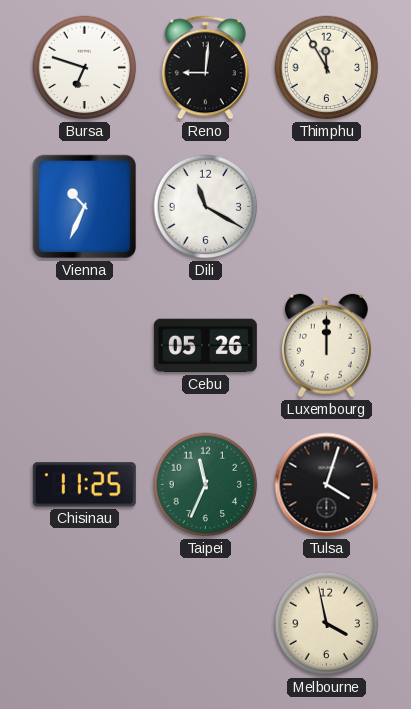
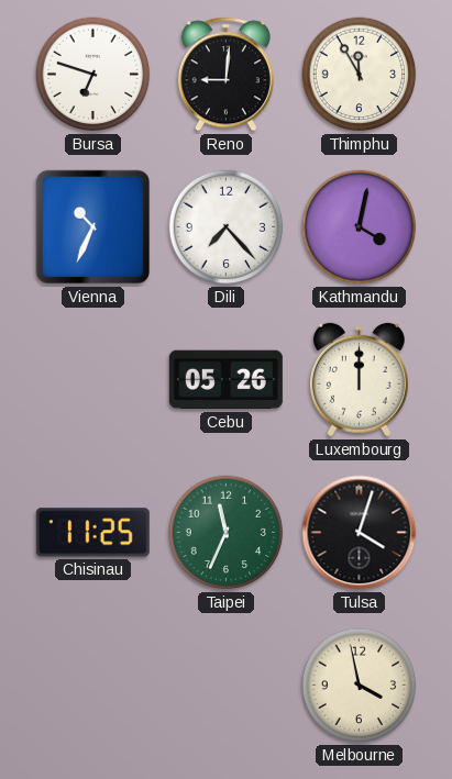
Dili: 11:20 -> 7:23
Kathmandu: none -> 4:02
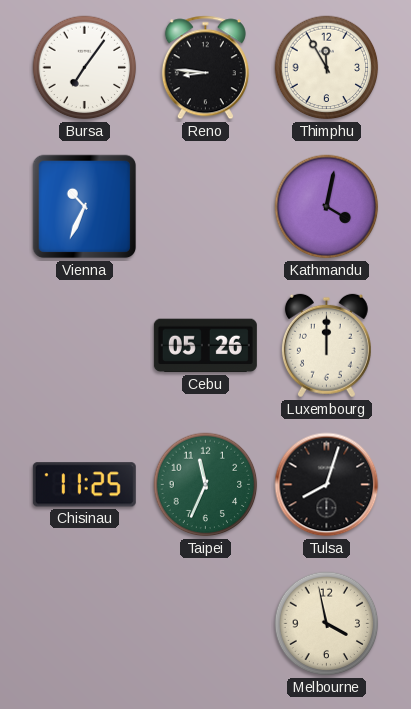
Bursa: 6:48 -> 7:06
Reno: 9:01 -> 8:46
Dili: 7:23 -> none
Tulsa: 4:03 -> 8:03
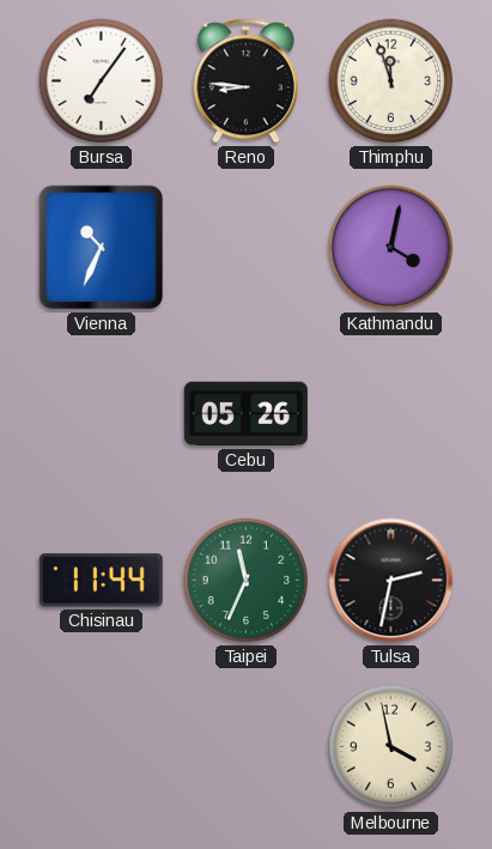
Thimphu: 11:55 -> 11:57
Luxembourg: 12:00 -> none
Chisinau: 11:25 -> 11:44
Tulsa: 8:03 -> 2:32
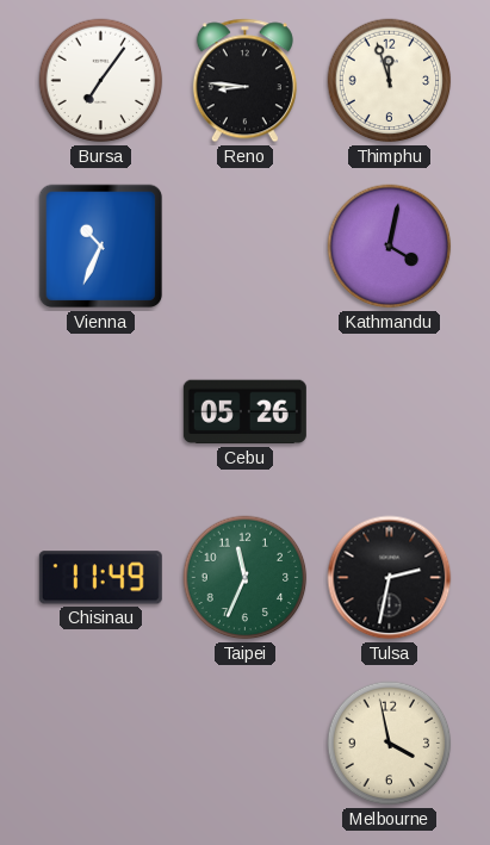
Chisinau: 11:44 -> 11:49
